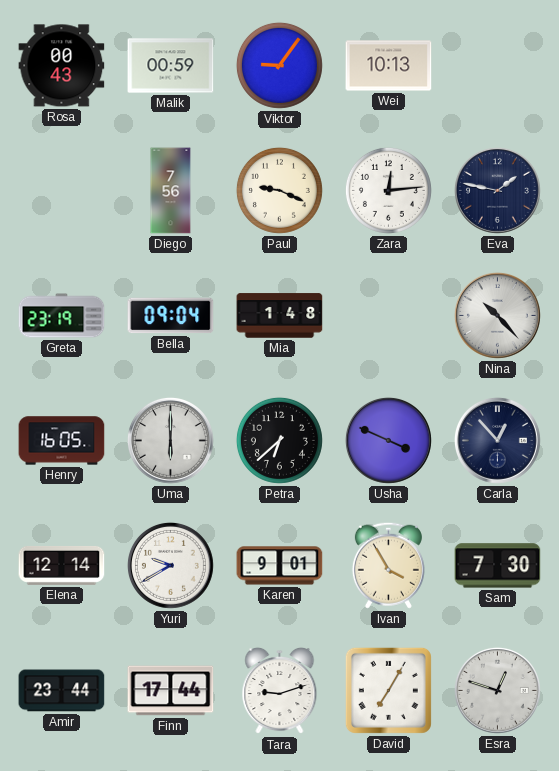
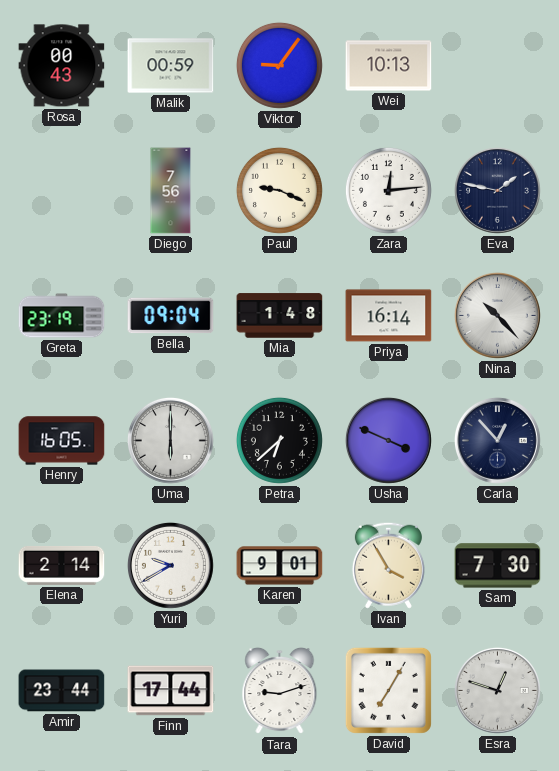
Priya: none -> 16:14
Elena: 12:14 -> 2:14
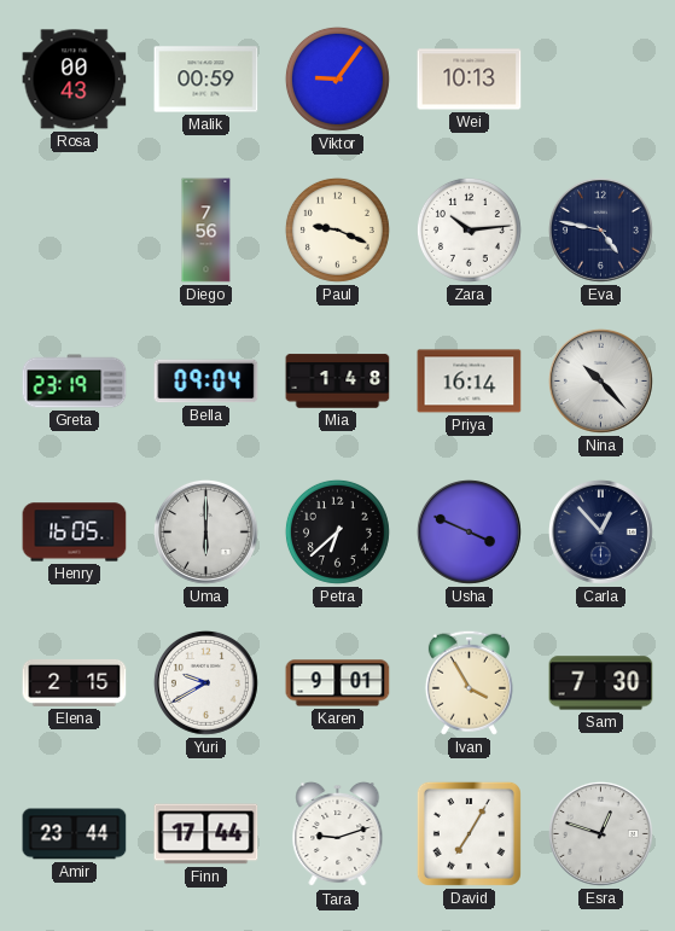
Zara: 12:14 -> 10:14
Eva: 1:47 -> 4:47
Elena: 2:14 -> 2:15
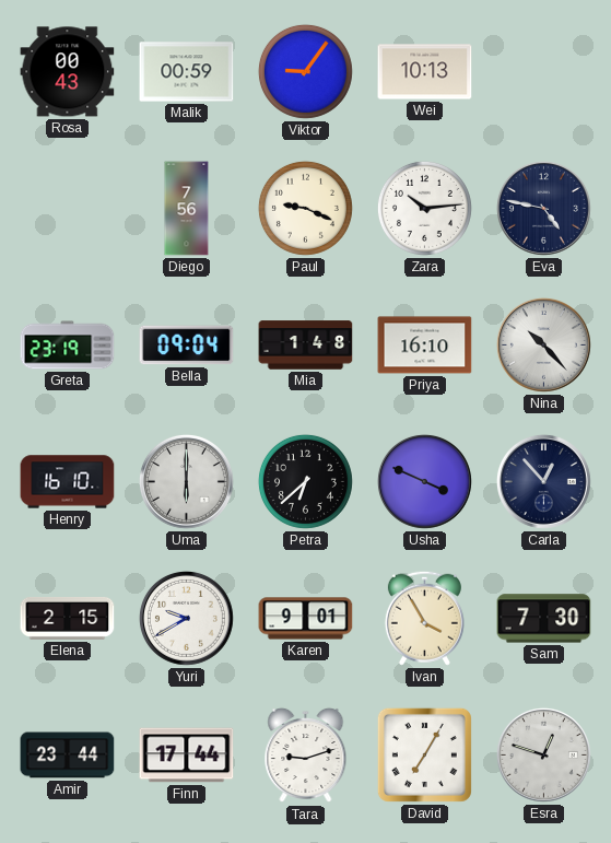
Priya: 16:14 -> 16:10
Henry: 16:05 -> 16:10
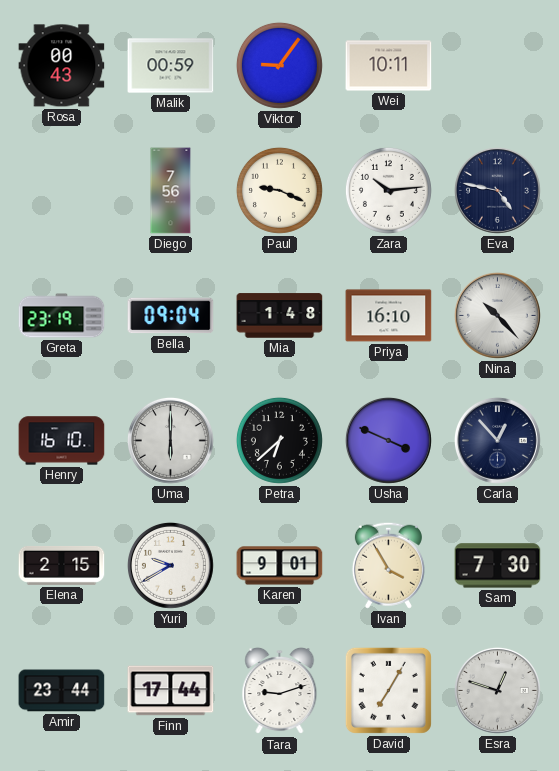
Wei: 10:13 -> 10:11
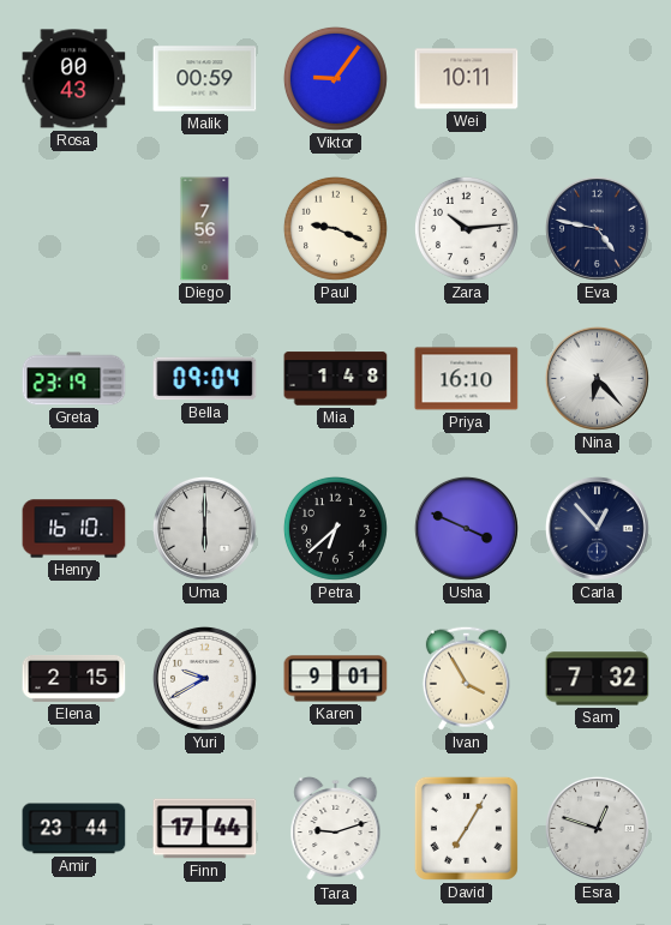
Nina: 10:23 -> 6:23
Sam: 7:30 -> 7:32
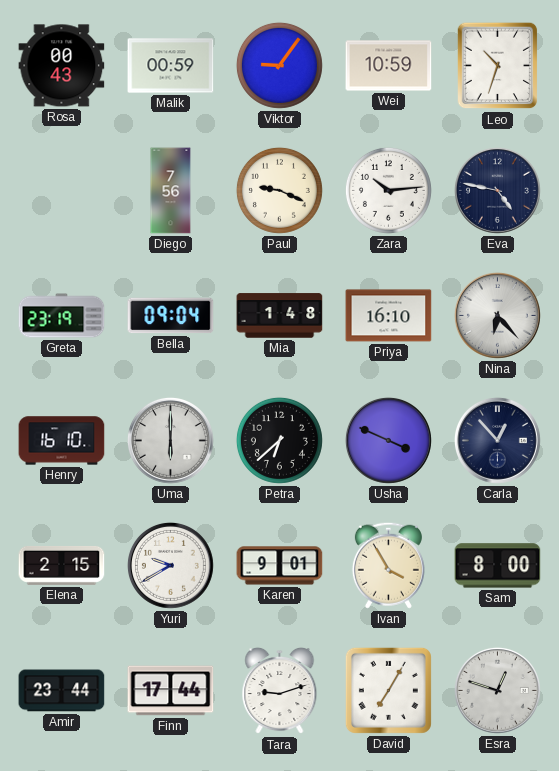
Wei: 10:11 -> 10:59
Leo: none -> 10:33
Sam: 7:32 -> 8:00
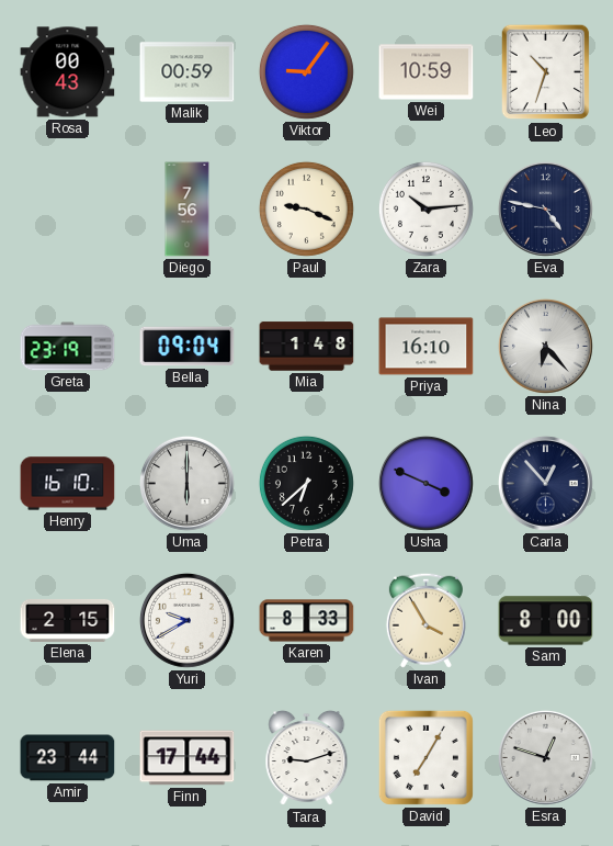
Karen: 9:01 -> 8:33
